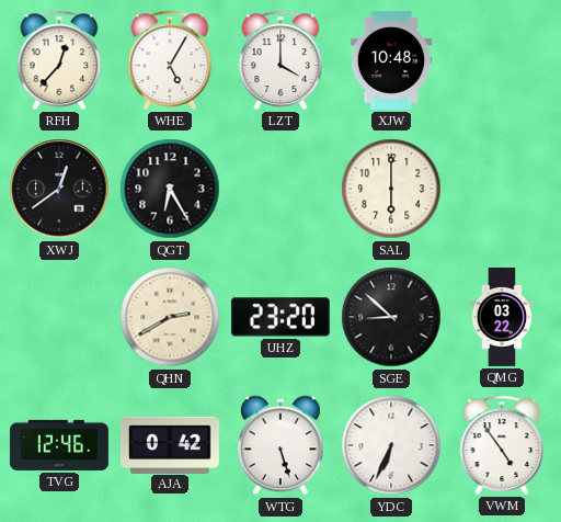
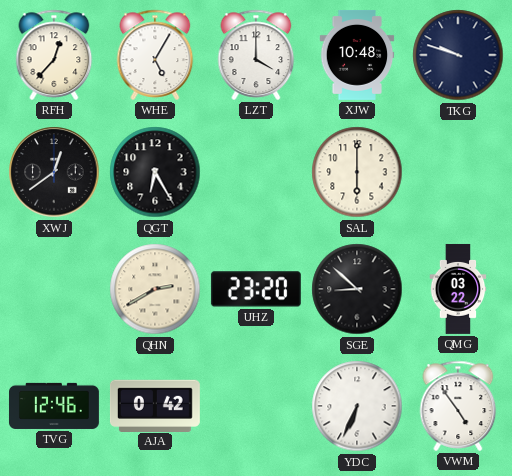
TKG: none -> 9:48
WTG: 5:27 -> none
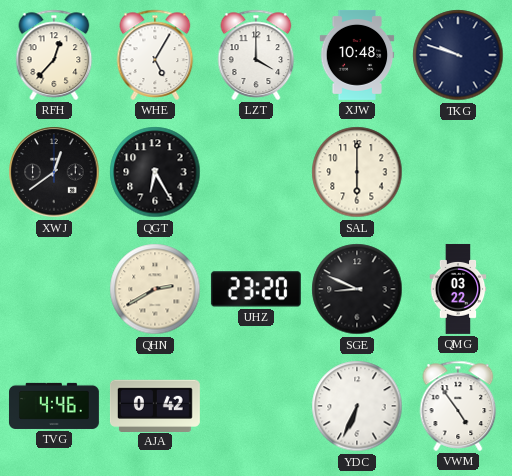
SGE: 8:52 -> 8:49
TVG: 12:46 -> 4:46
